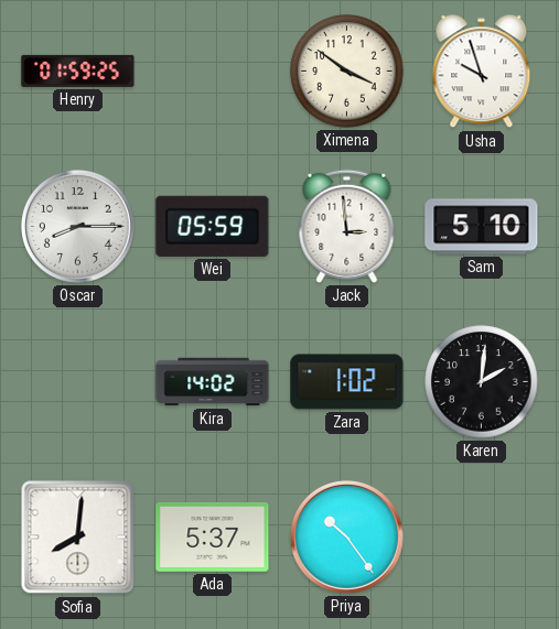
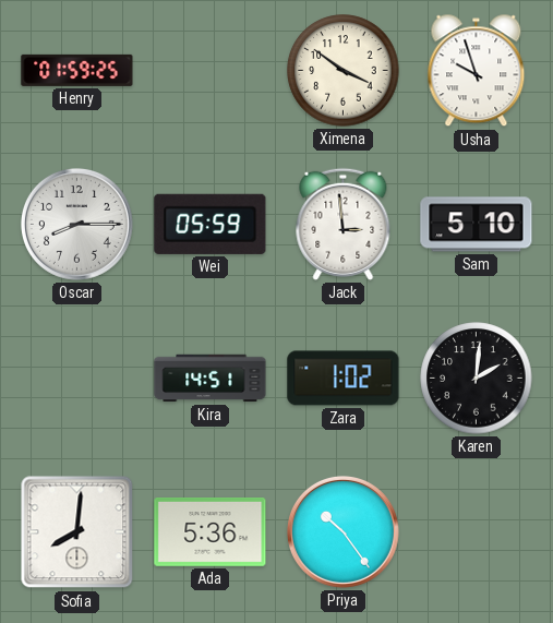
Kira: 14:02 -> 14:51
Ada: 5:37 -> 5:36
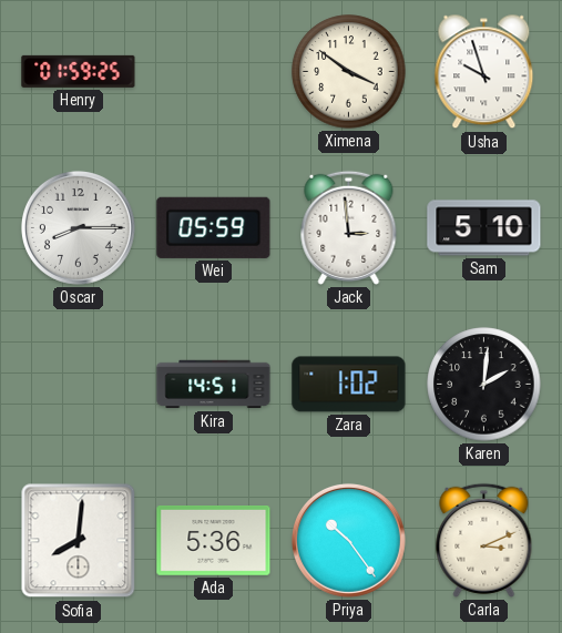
Carla: none -> 3:11
